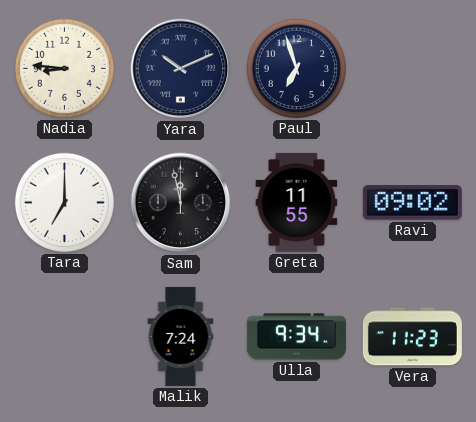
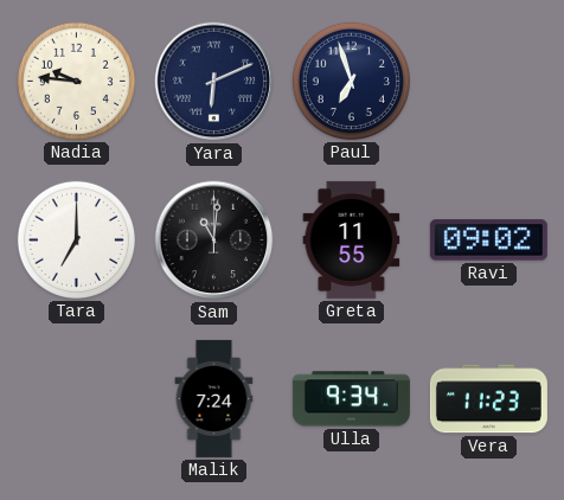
Nadia: 8:46 -> 9:46
Yara: 10:11 -> 6:11
Sam: 11:58 -> 11:01
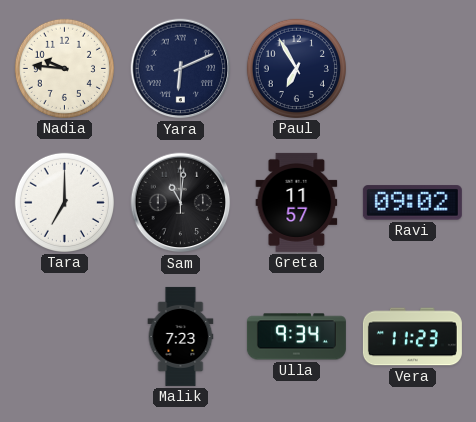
Paul: 6:57 -> 6:55
Greta: 11:55 -> 11:57
Malik: 7:24 -> 7:23
